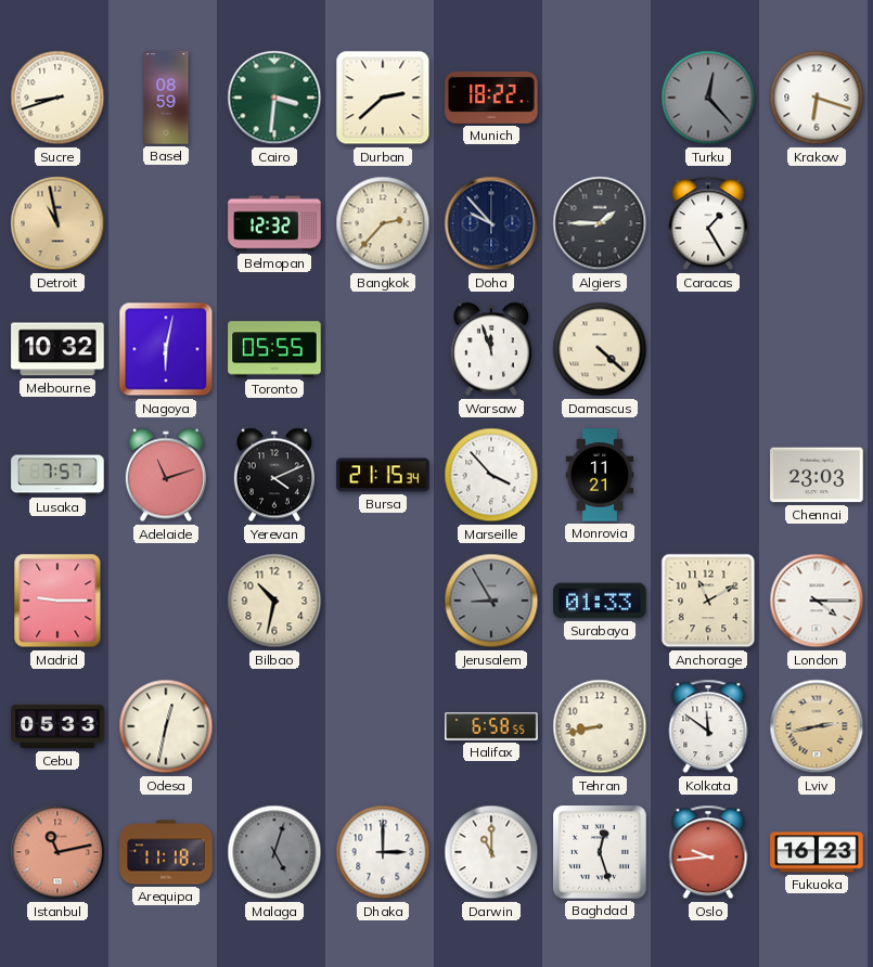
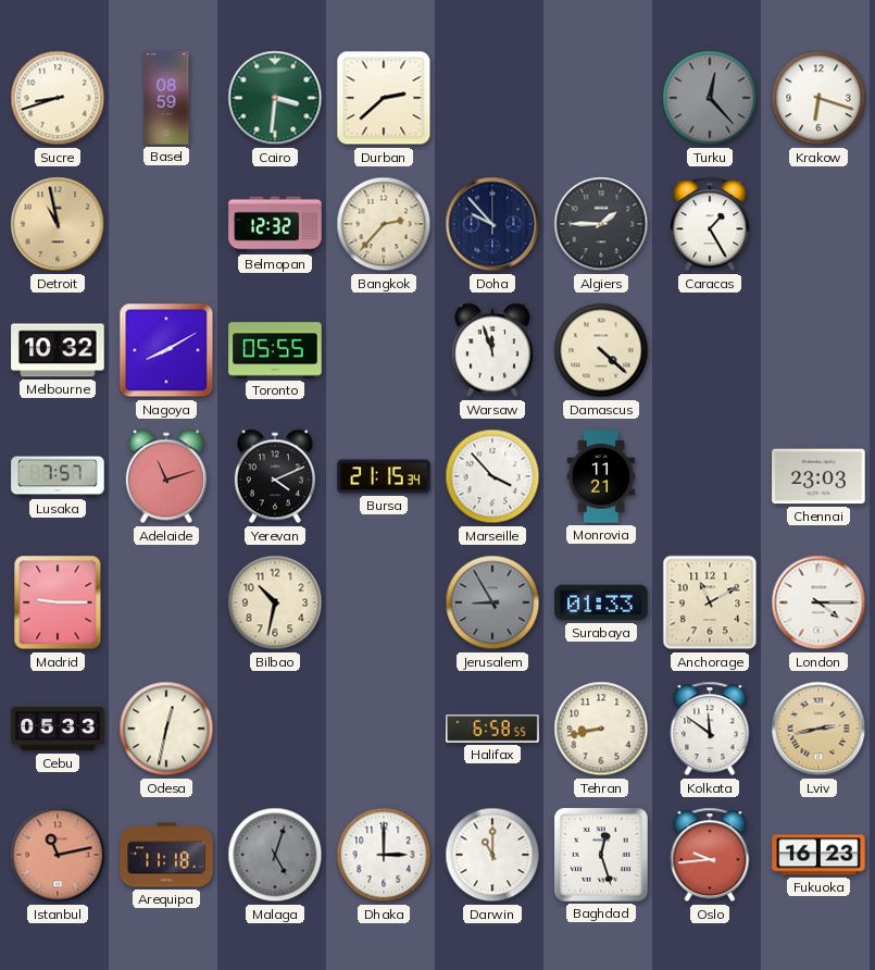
Munich: 18:22 -> none
Nagoya: 6:02 -> 8:10
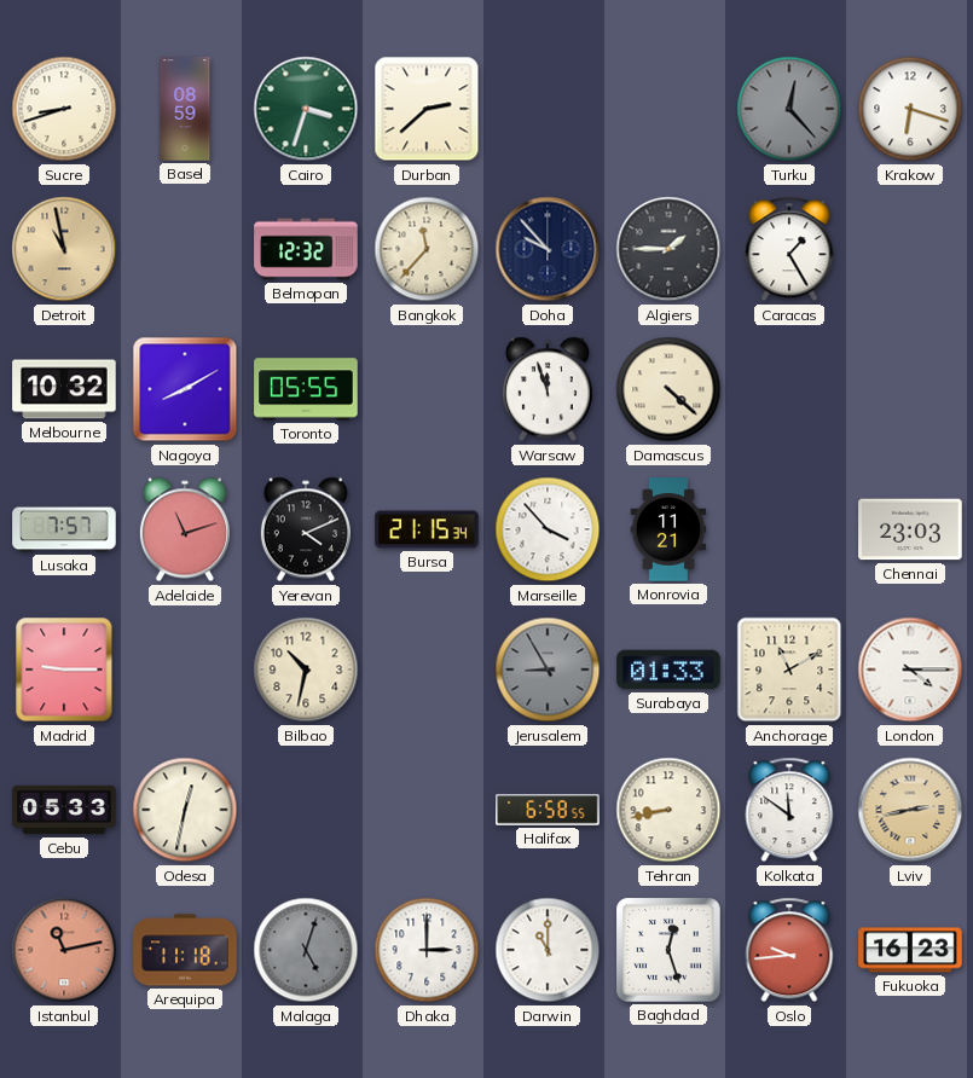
Cairo: 3:31 -> 3:33
Bangkok: 2:37 -> 11:37
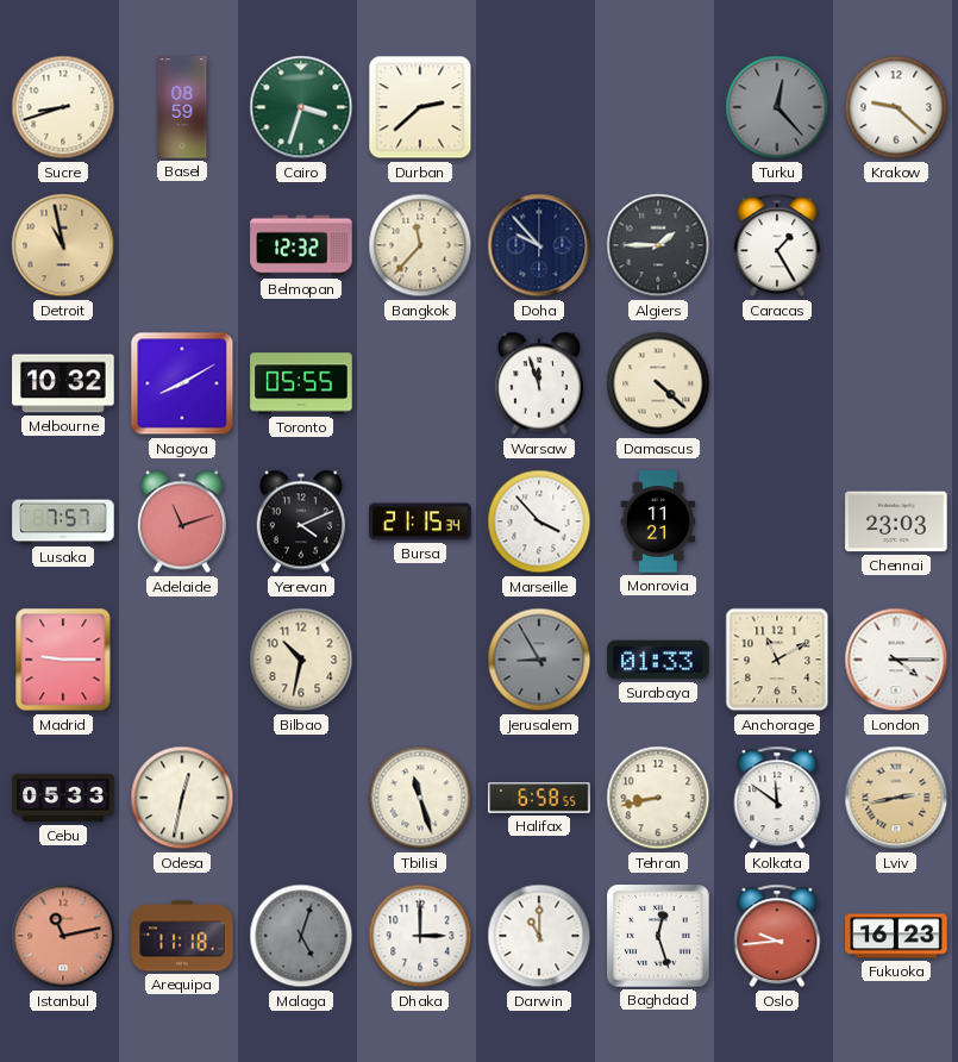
Krakow: 6:18 -> 9:22
Tbilisi: none -> 11:27
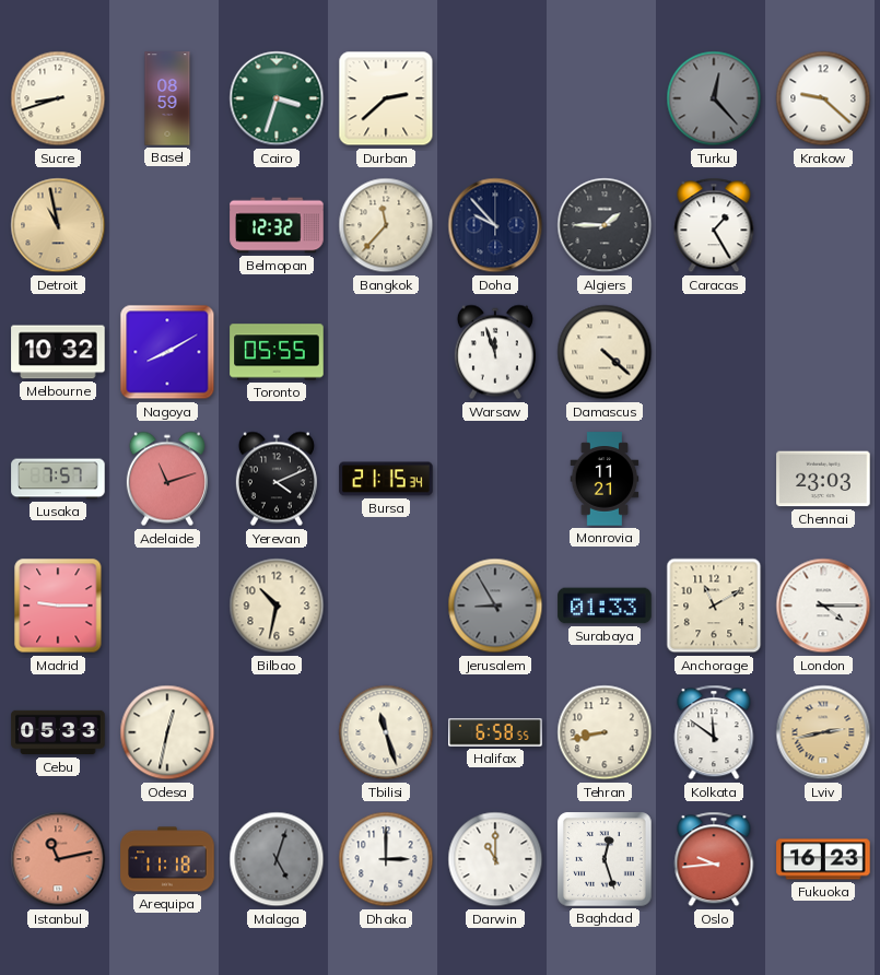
Marseille: 3:53 -> none
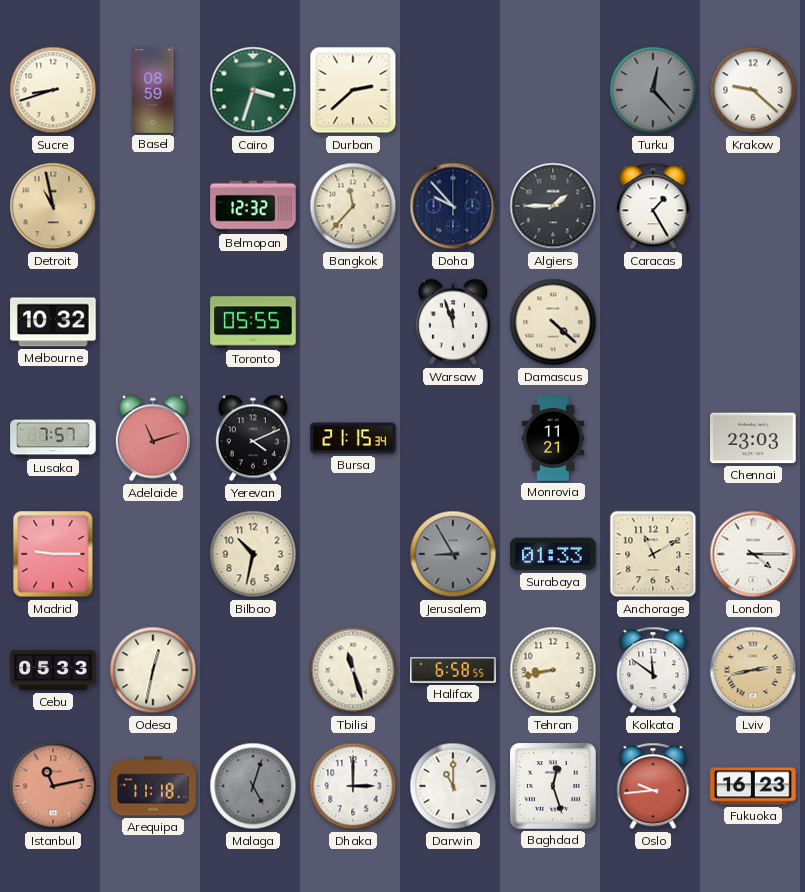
Nagoya: 8:10 -> none
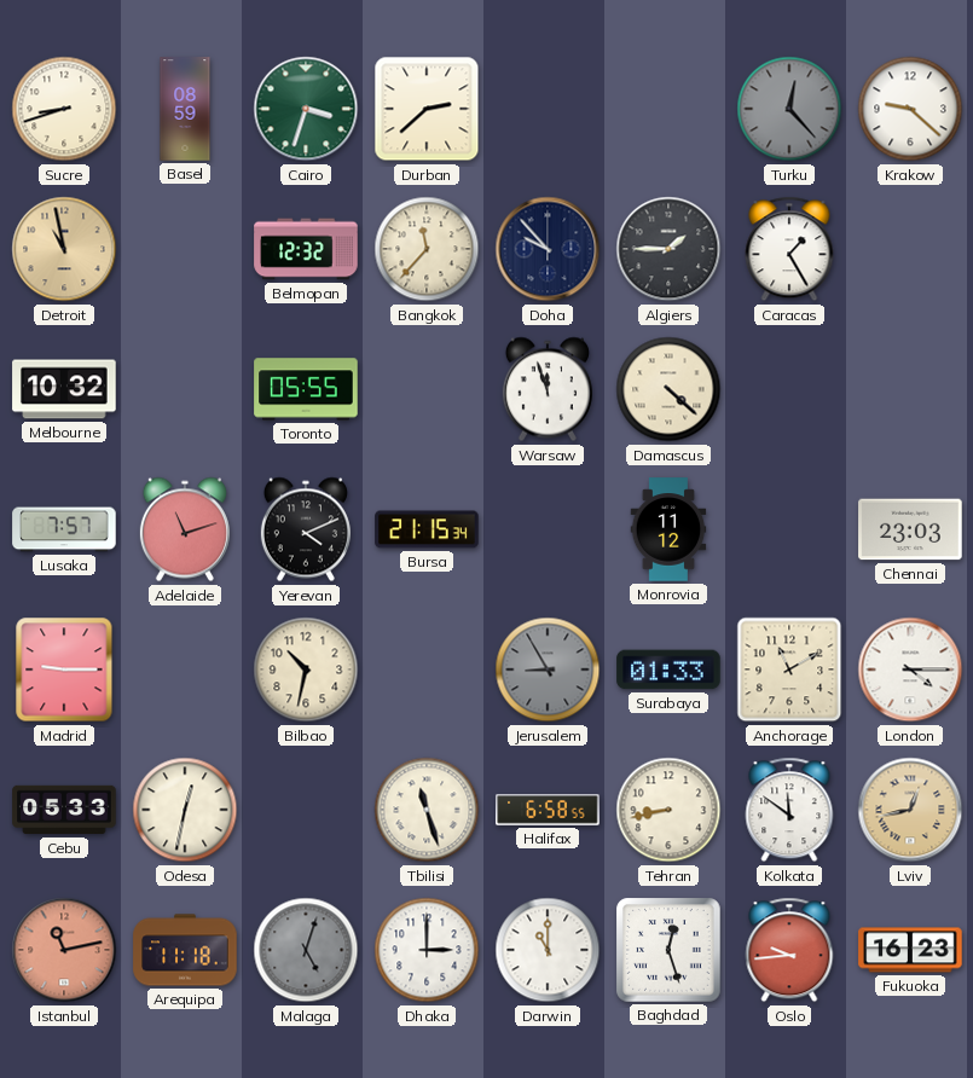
Monrovia: 11:21 -> 11:12
Lviv: 2:43 -> 12:43
